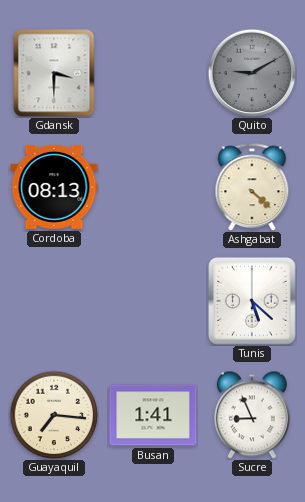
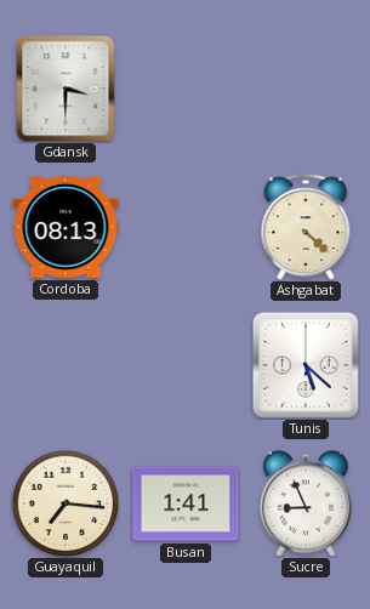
Quito: 9:10 -> none
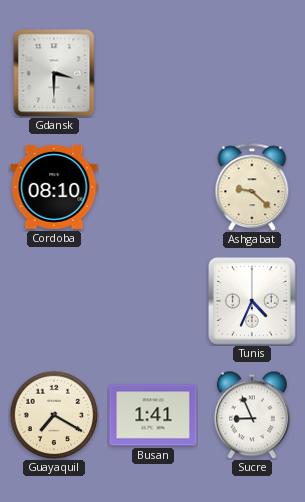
Cordoba: 08:13 -> 08:10
Ashgabat: 4:22 -> 9:22
Tunis: 5:22 -> 4:34
Guayaquil: 7:16 -> 7:20
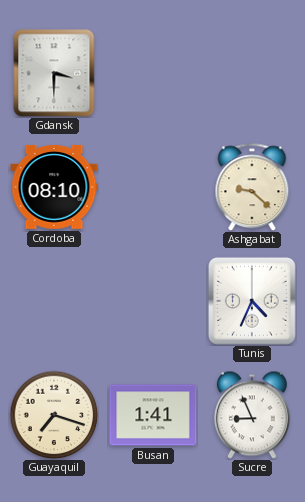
Guayaquil: 7:20 -> 7:18
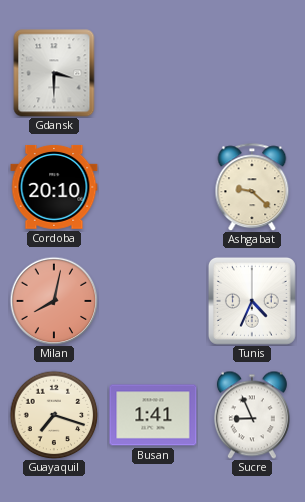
Cordoba: 08:10 -> 20:10
Milan: none -> 8:02
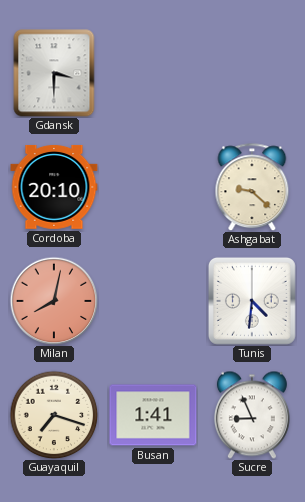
Tunis: 4:34 -> 4:31
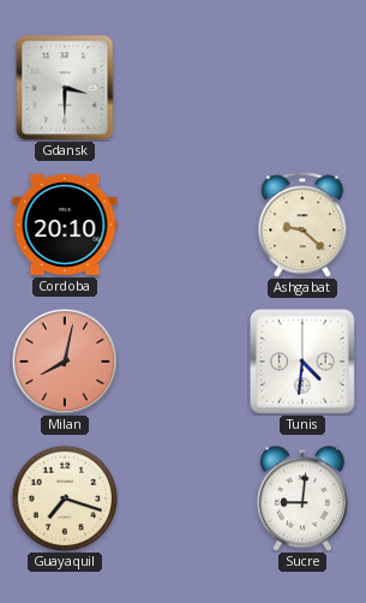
Busan: 1:41 -> none
Sucre: 8:56 -> 9:01
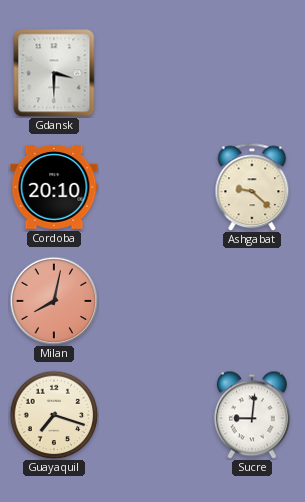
Tunis: 4:31 -> none
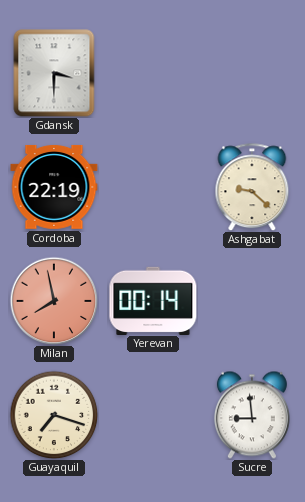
Cordoba: 20:10 -> 22:19
Milan: 8:02 -> 7:58
Yerevan: none -> 00:14
Sucre: 9:01 -> 8:59
